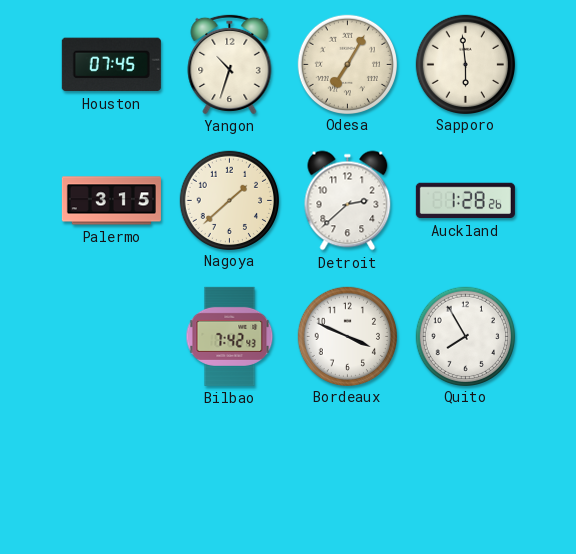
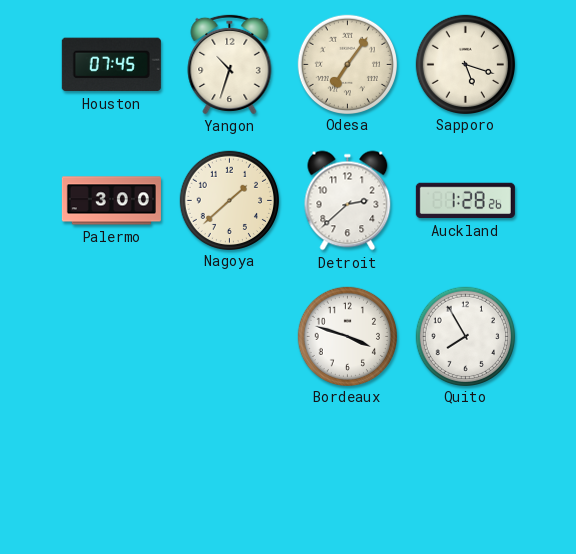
Odesa: 7:05 -> 7:06
Sapporo: 5:59 -> 5:18
Palermo: 3:15 -> 3:00
Bilbao: 7:42 -> none
Bordeaux: 3:49 -> 3:48
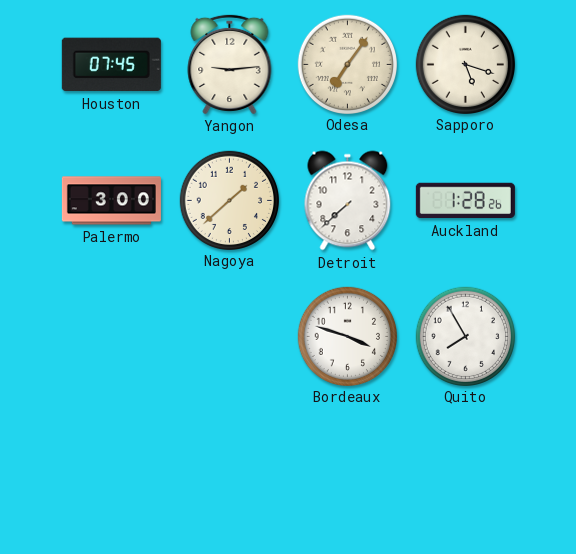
Yangon: 10:33 -> 9:14
Detroit: 2:38 -> 7:38
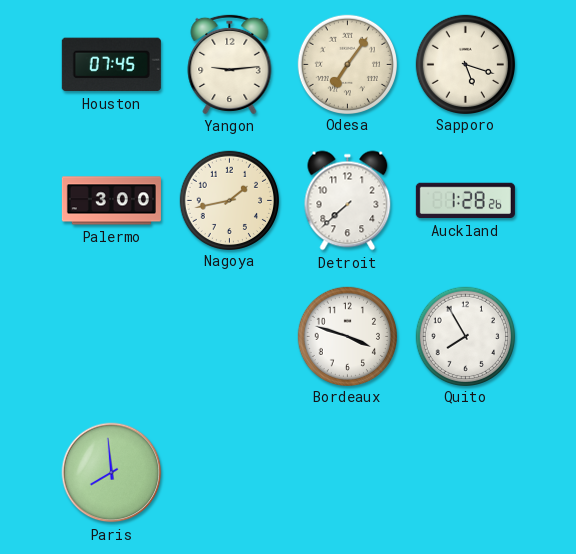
Nagoya: 1:38 -> 1:43
Paris: none -> 7:59
